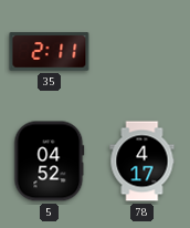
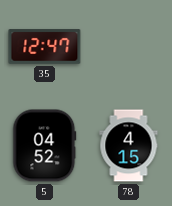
35: 2:11 -> 12:47
78: 4:17 -> 4:15
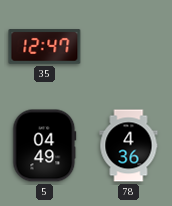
5: 04:52 -> 04:49
78: 4:15 -> 4:36
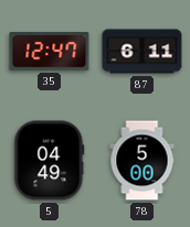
87: none -> 6:11
78: 4:36 -> 5:00
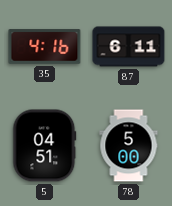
35: 12:47 -> 4:16
5: 04:49 -> 04:51
